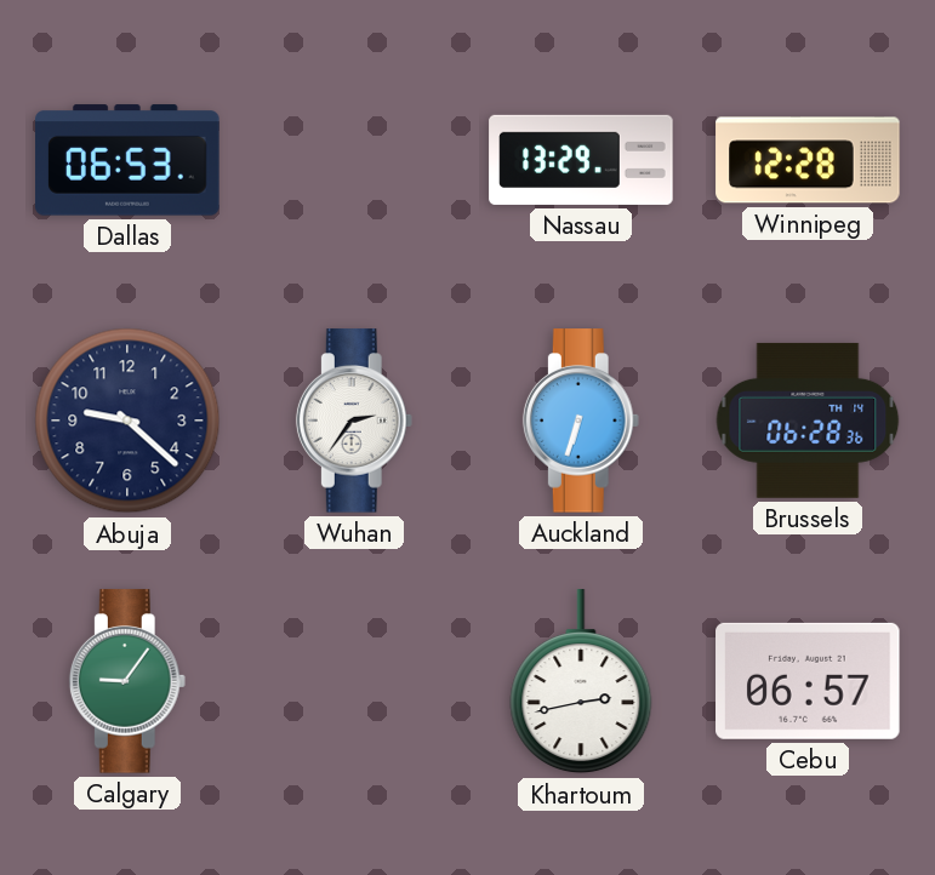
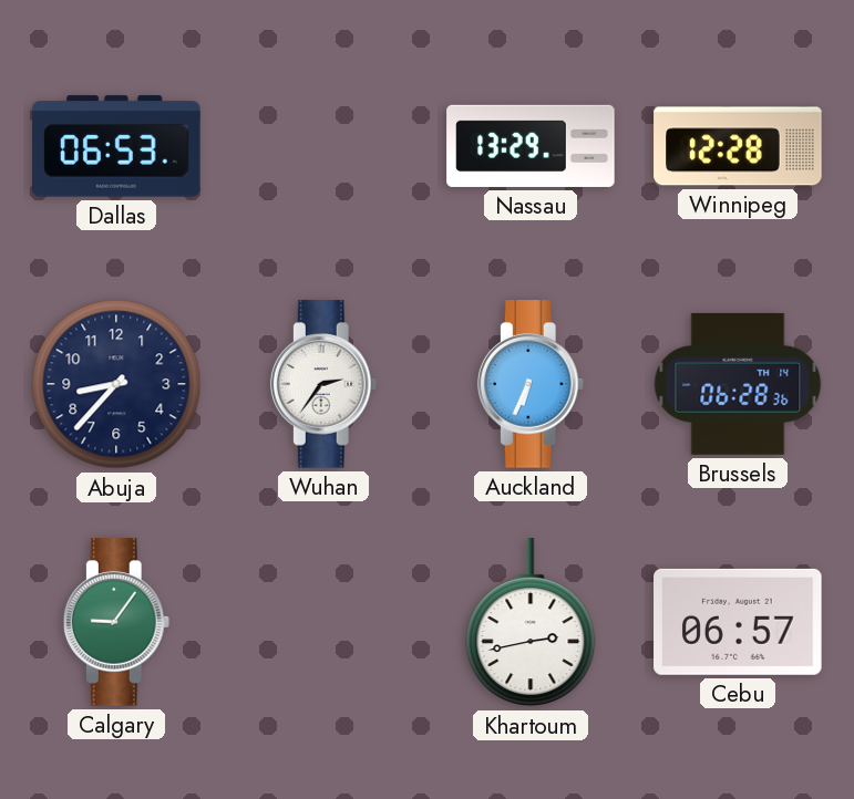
Abuja: 9:22 -> 8:37
Auckland: 6:33 -> 6:34
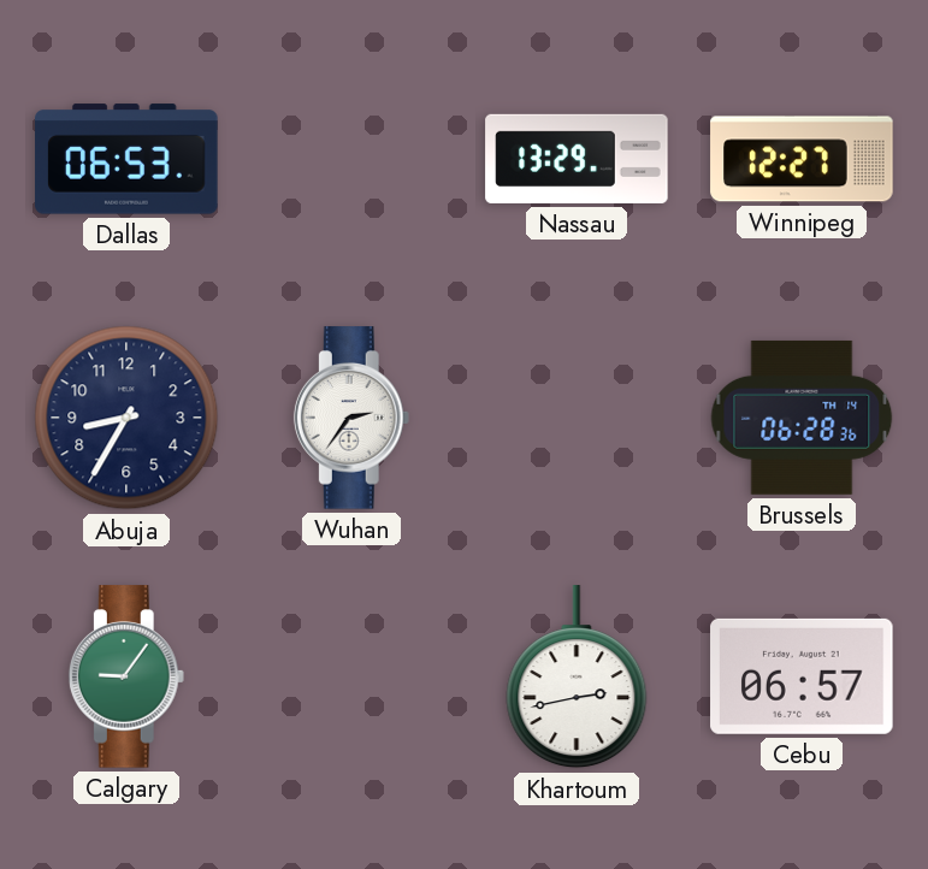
Winnipeg: 12:28 -> 12:27
Abuja: 8:37 -> 8:35
Auckland: 6:34 -> none
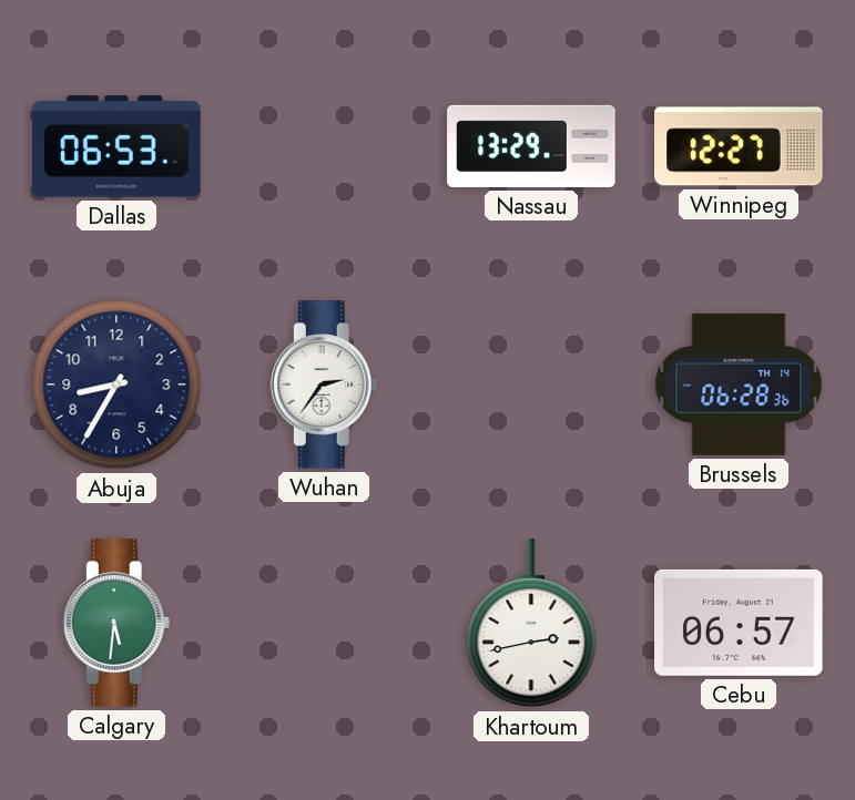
Calgary: 9:06 -> 5:31
